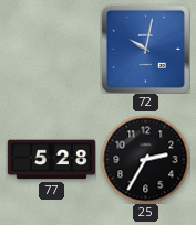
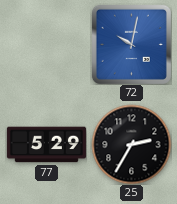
77: 5:28 -> 5:29
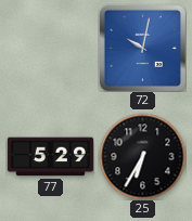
25: 2:35 -> 6:35
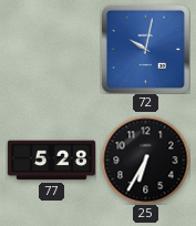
77: 5:29 -> 5:28
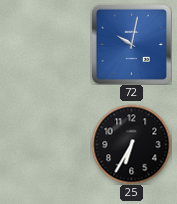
77: 5:28 -> none
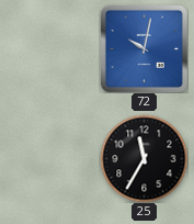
25: 6:35 -> 11:35
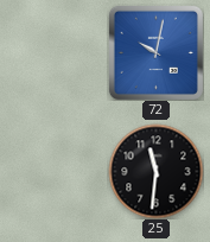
25: 11:35 -> 11:31
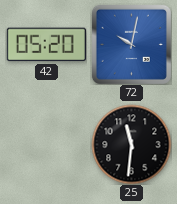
42: none -> 05:20
